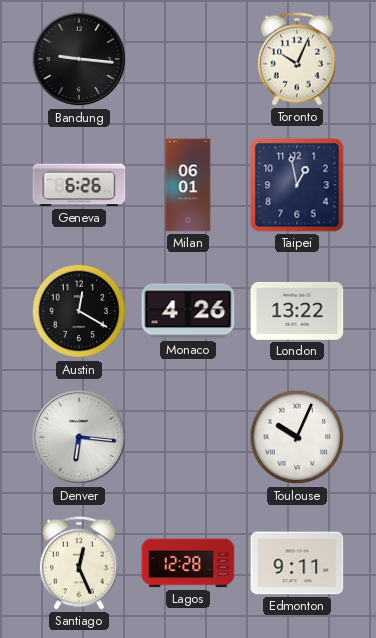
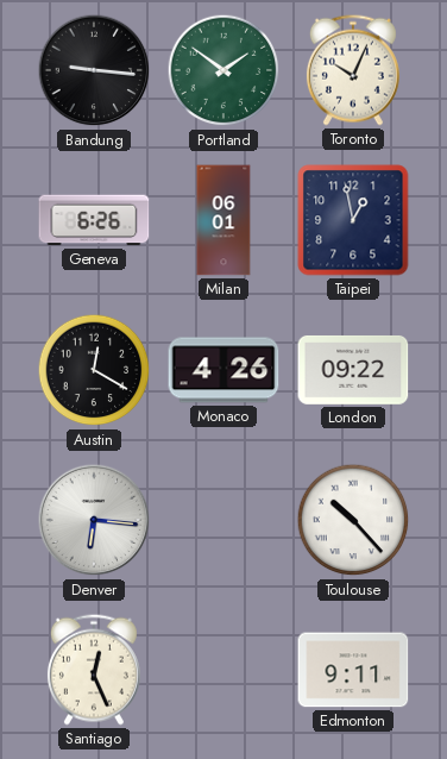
Portland: none -> 1:51
London: 13:22 -> 09:22
Toulouse: 10:04 -> 10:23
Lagos: 12:28 -> none
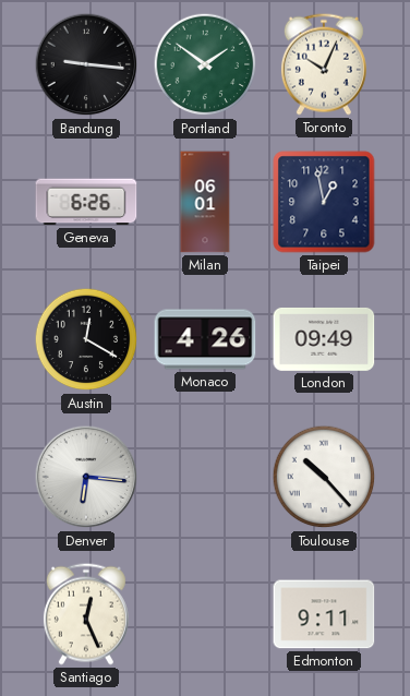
London: 09:22 -> 09:49
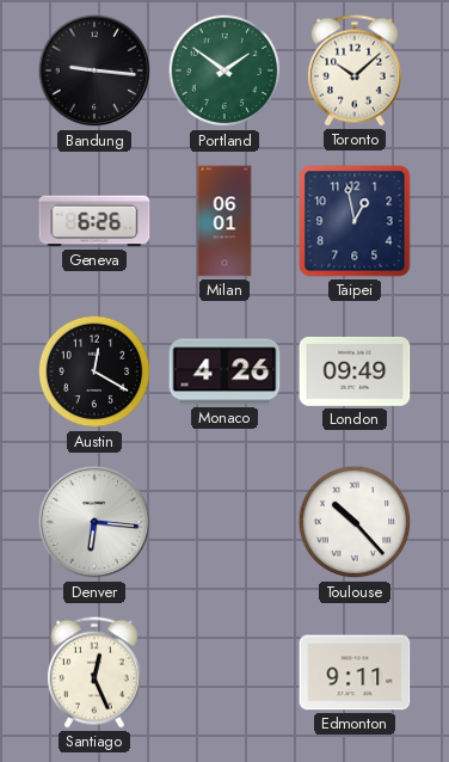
Toronto: 10:04 -> 10:08
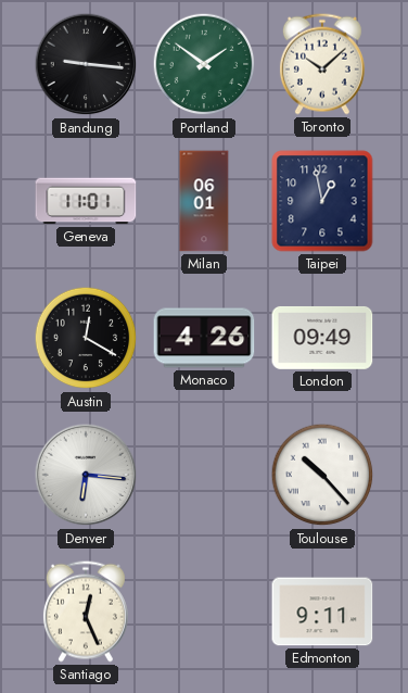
Geneva: 6:26 -> 11:01
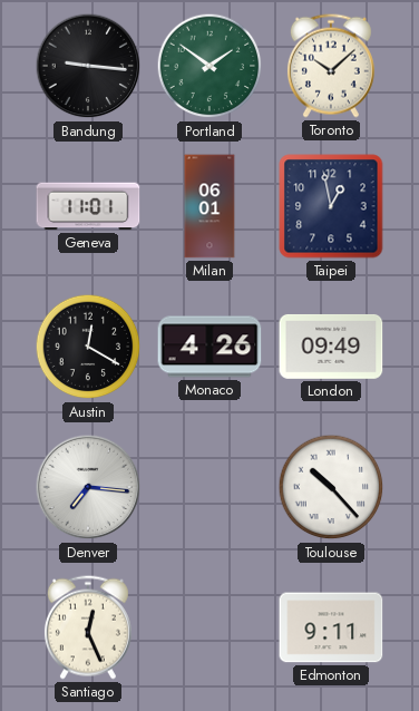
Denver: 6:16 -> 7:16
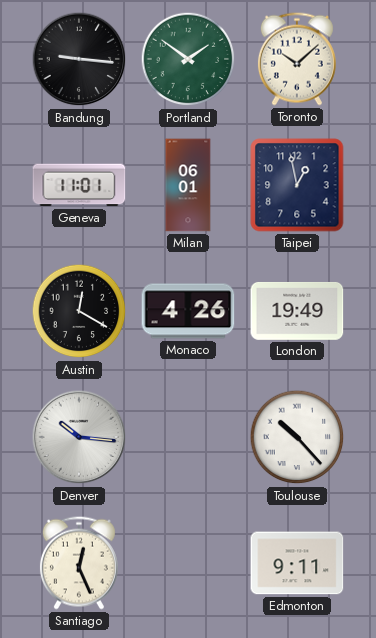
London: 09:49 -> 19:49
Denver: 7:16 -> 10:16
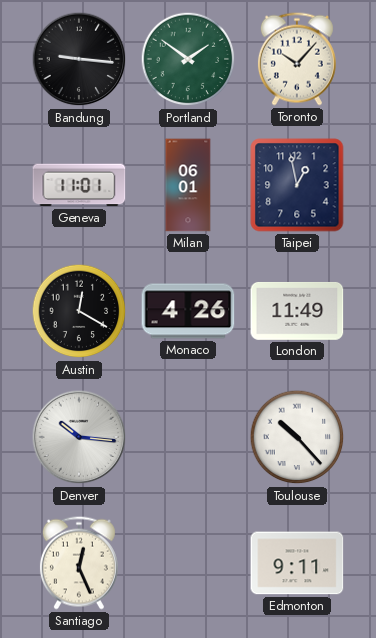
Toronto: 10:08 -> 10:07
London: 19:49 -> 11:49
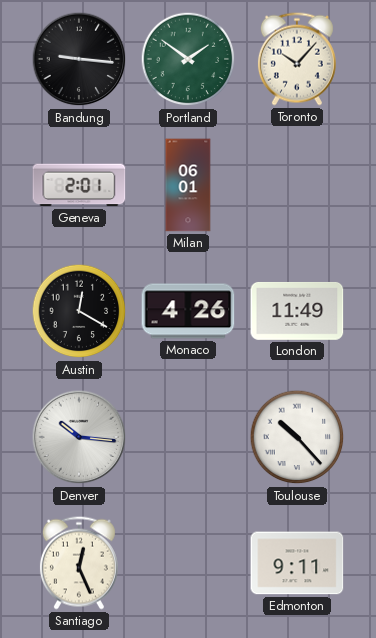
Geneva: 11:01 -> 2:01
Taipei: 12:58 -> none
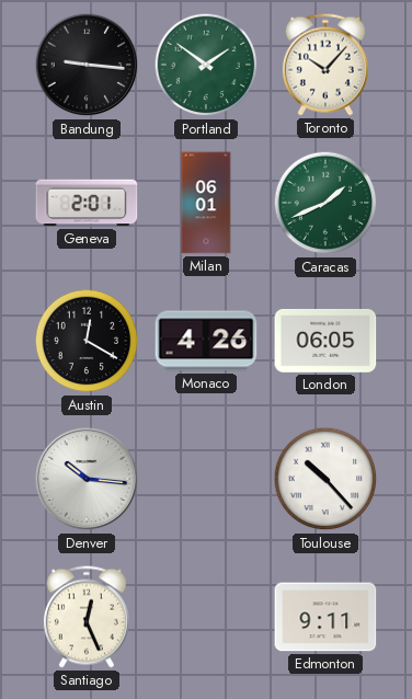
Caracas: none -> 1:41
London: 11:49 -> 06:05
